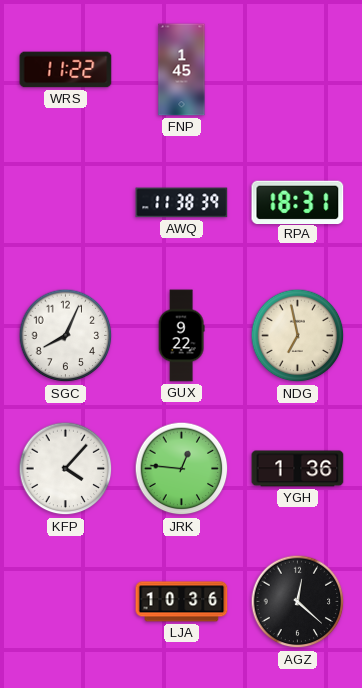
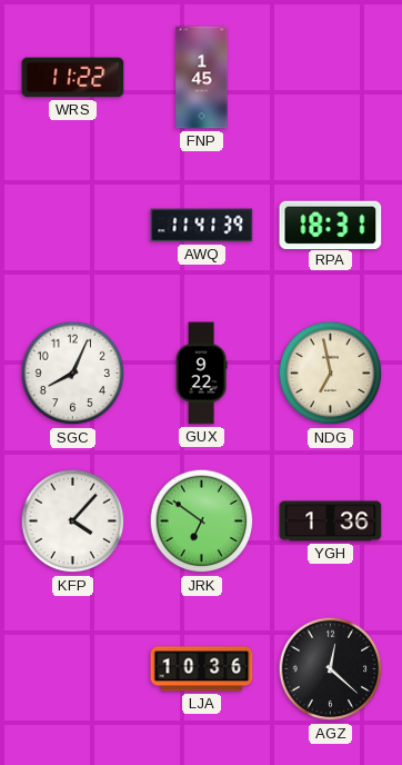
AWQ: 11:38 -> 11:41
JRK: 12:46 -> 6:51
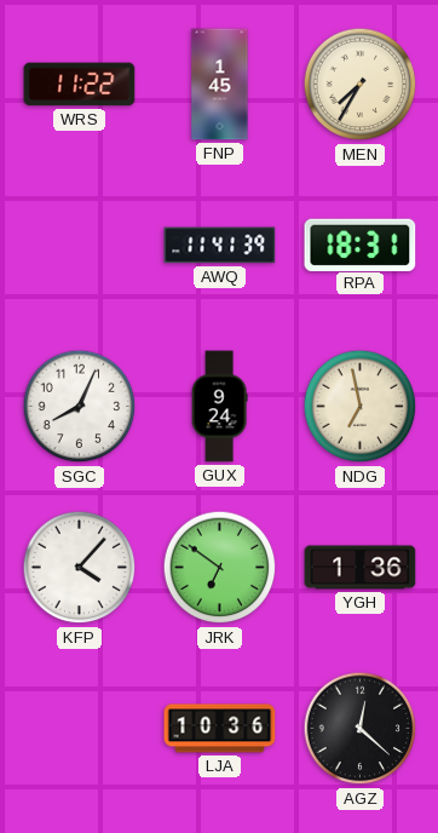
MEN: none -> 7:35
GUX: 9:22 -> 9:24
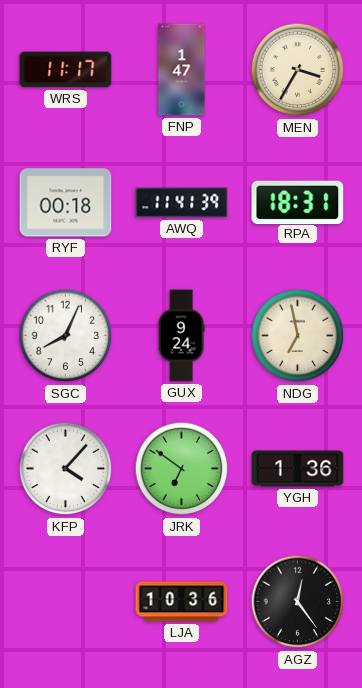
WRS: 11:22 -> 11:17
FNP: 1:45 -> 1:47
MEN: 7:35 -> 3:35
RYF: none -> 00:18
AGZ: 12:22 -> 12:24
